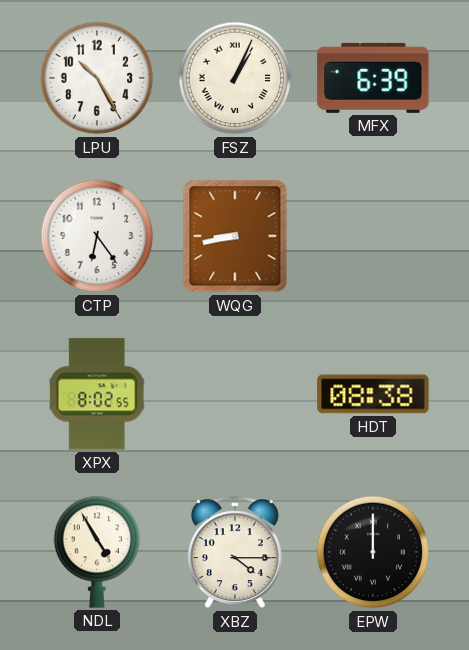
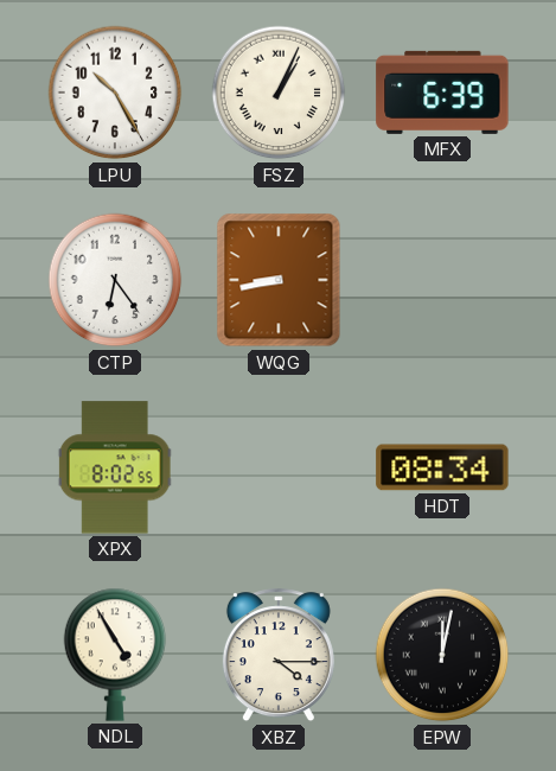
HDT: 08:38 -> 08:34
EPW: 12:00 -> 12:02
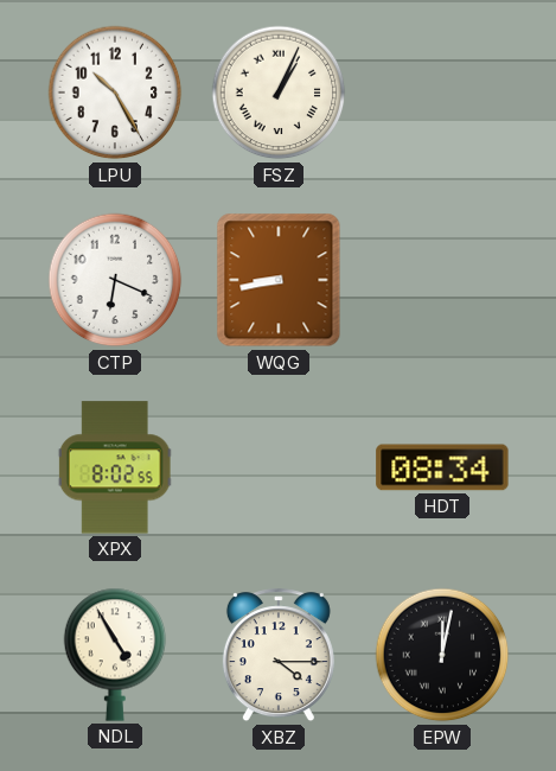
MFX: 6:39 -> none
CTP: 6:24 -> 6:19
